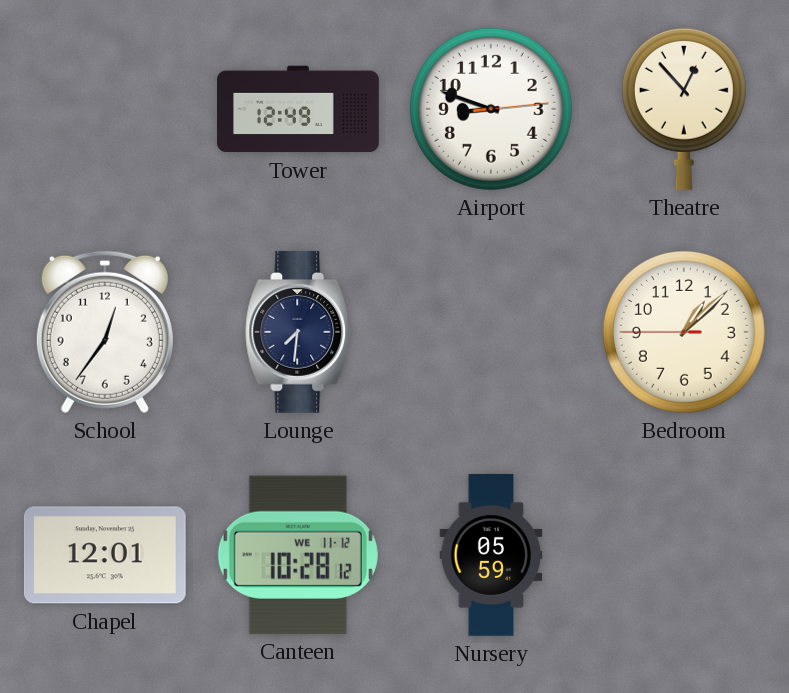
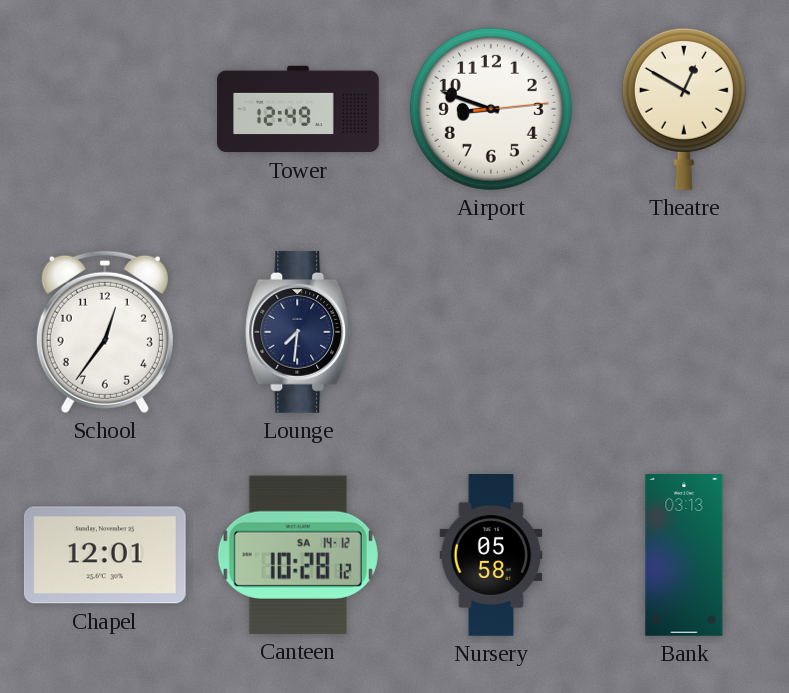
Theatre: 12:53 -> 12:50
Bedroom: 1:07 -> none
Canteen date: WE 11-12 -> SA 14-12
Nursery: 05:59 -> 05:58
Bank: none -> 03:13
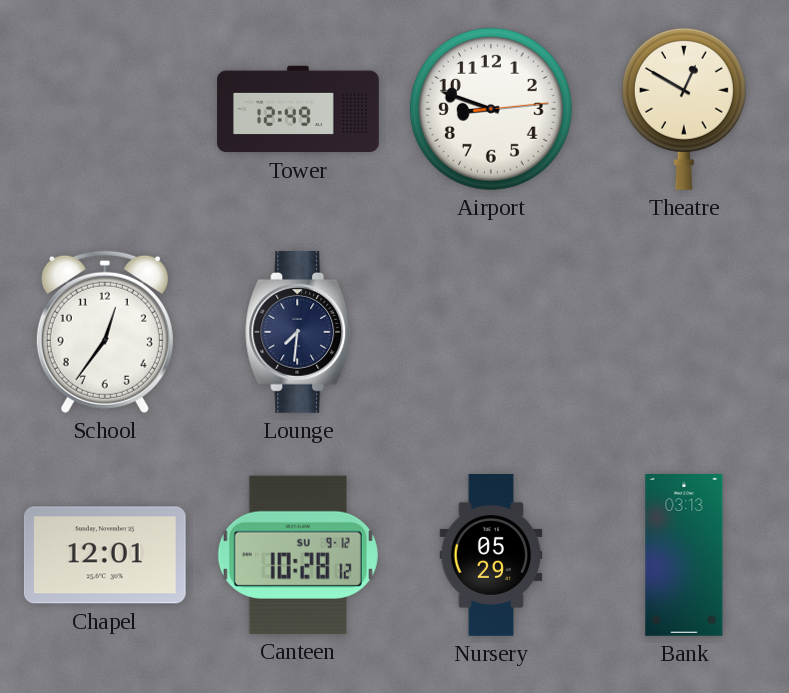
Canteen date: SA 14-12 -> SU 9-12
Nursery: 05:58 -> 05:29
